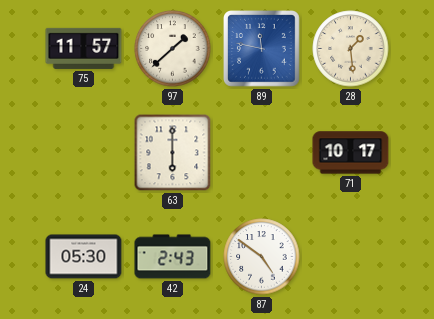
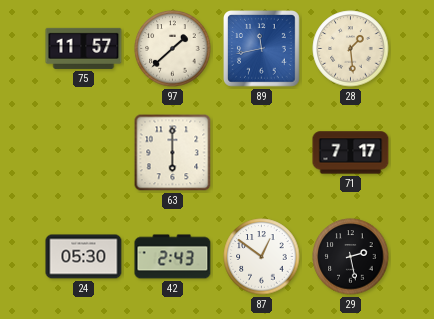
89: 11:47 -> 11:43
71: 10:17 -> 7:17
87: 4:51 -> 12:51
29: none -> 2:28
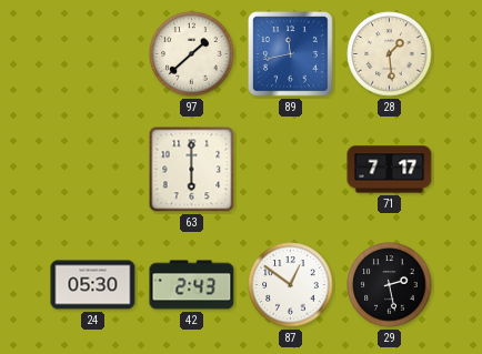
75: 11:57 -> none
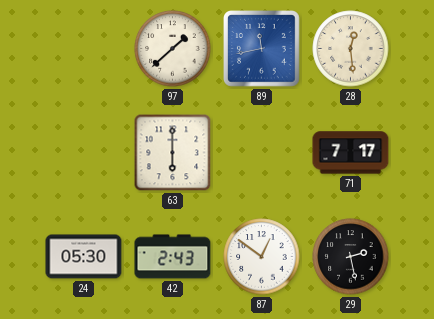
28: 1:29 -> 12:29
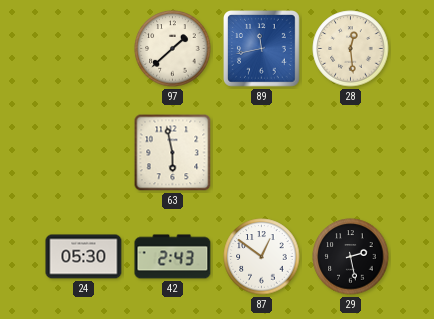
63: 6:00 -> 5:58
71: 7:17 -> none
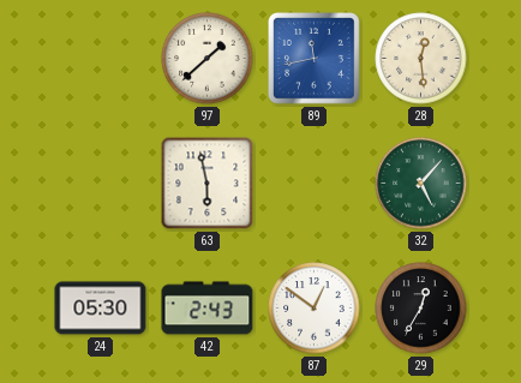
32: none -> 5:07
29: 2:28 -> 12:35
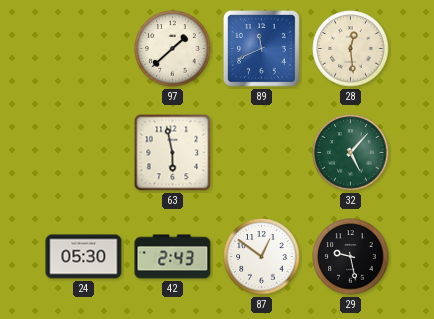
89: 11:43 -> 11:41
29: 12:35 -> 9:28
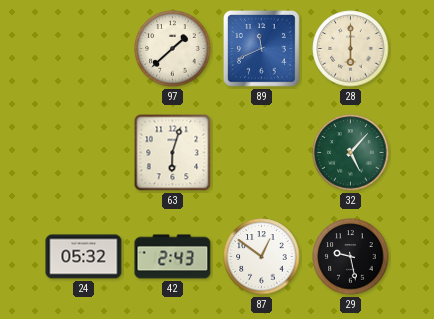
28: 12:29 -> 6:00
63: 5:58 -> 6:03
24: 05:30 -> 05:32
